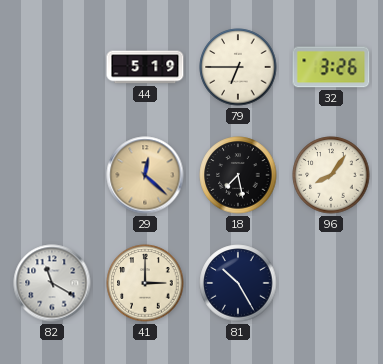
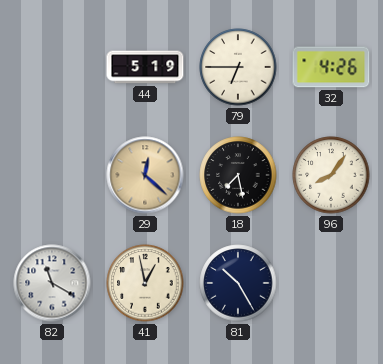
32: 3:26 -> 4:26
41: 3:00 -> 12:58
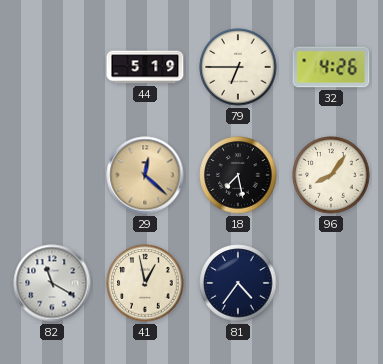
81: 10:25 -> 4:36
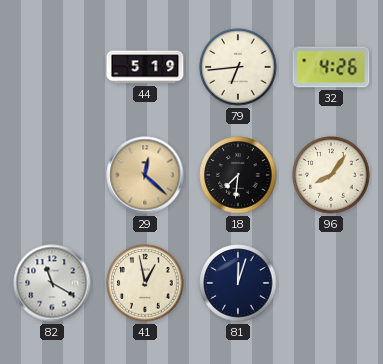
79: 6:45 -> 6:44
18: 7:28 -> 7:31
81: 4:36 -> 12:03
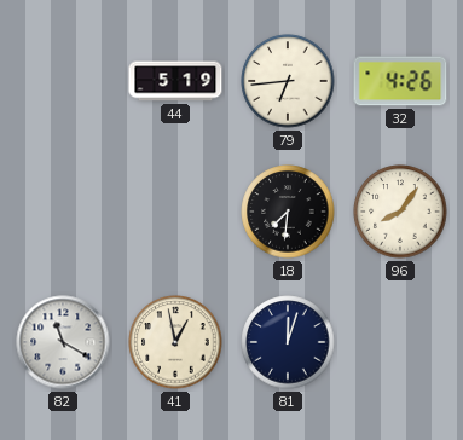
29: 12:22 -> none
